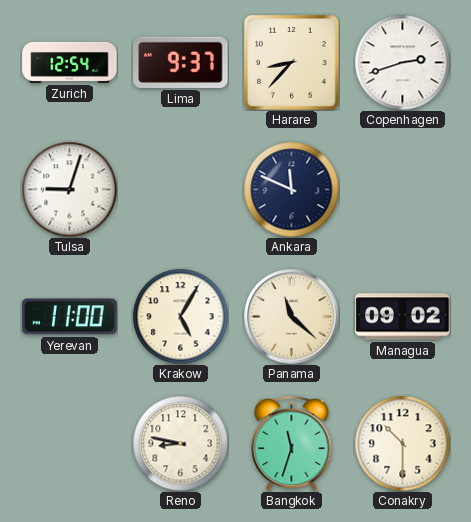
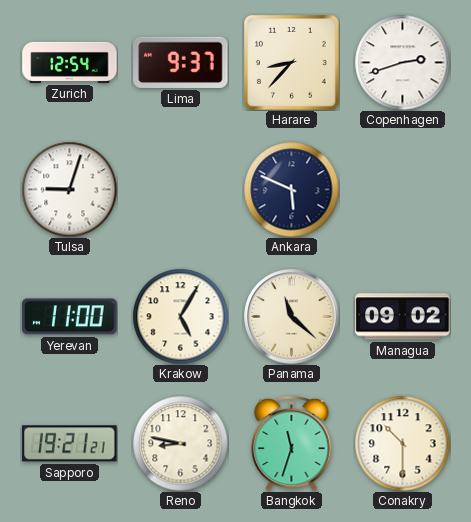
Ankara: 11:49 -> 5:49
Sapporo: none -> 19:21
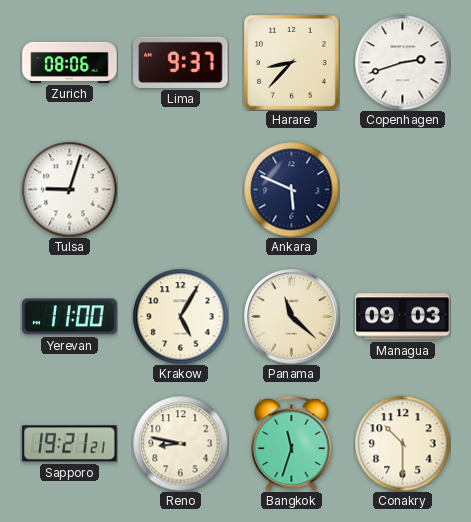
Zurich: 12:54 -> 08:06
Managua: 09:02 -> 09:03
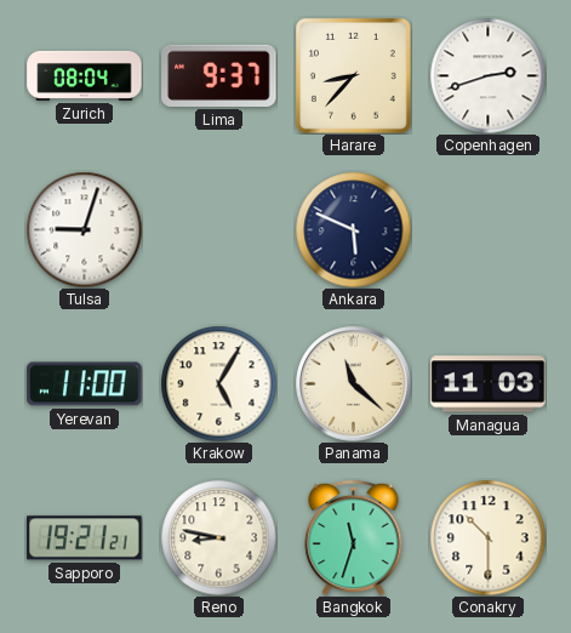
Zurich: 08:06 -> 08:04
Managua: 09:03 -> 11:03
